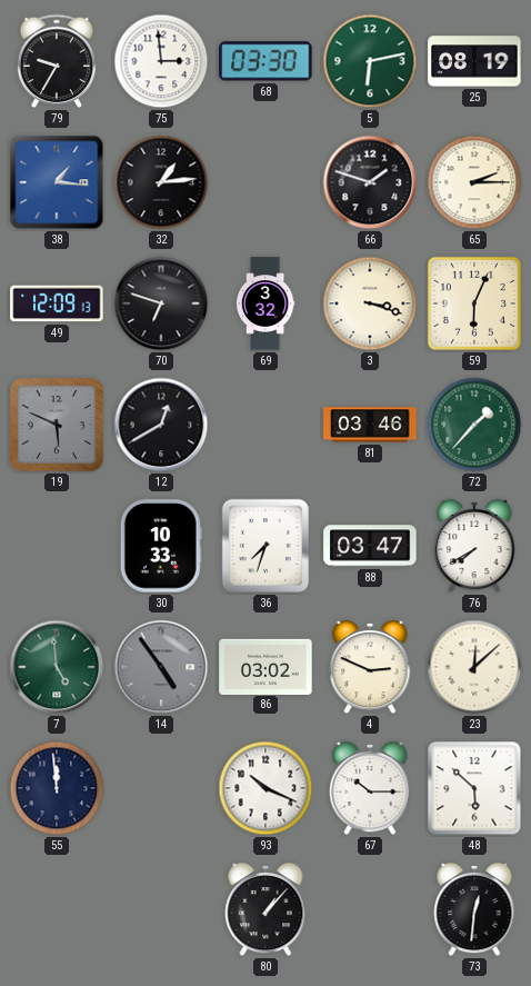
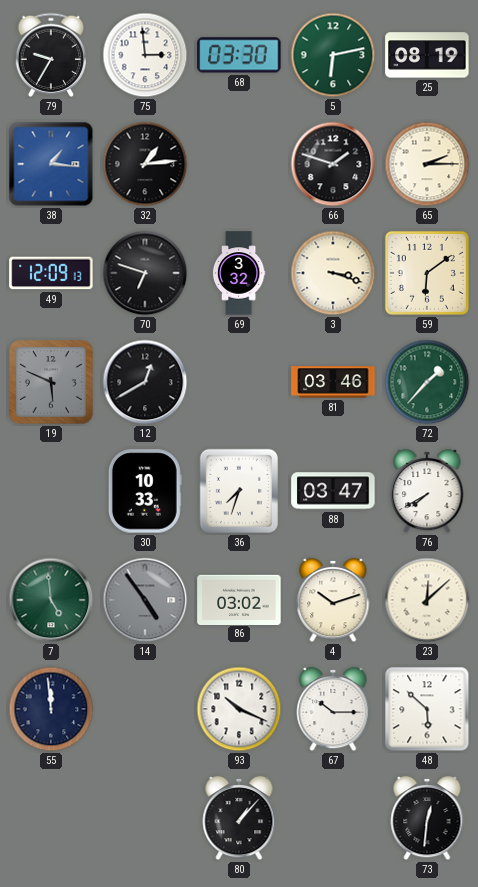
59: 6:04 -> 6:09
4: 2:49 -> 10:12
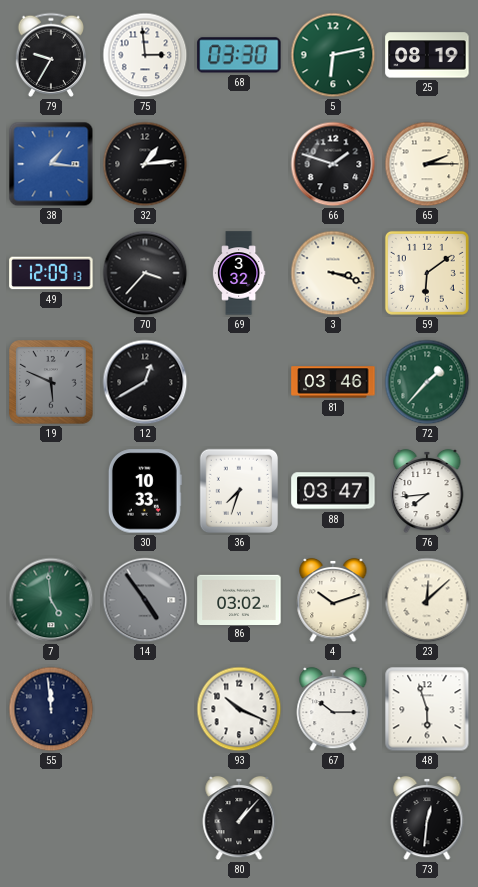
70: 6:48 -> 3:37
76: 7:40 -> 7:44
48: 5:52 -> 5:57
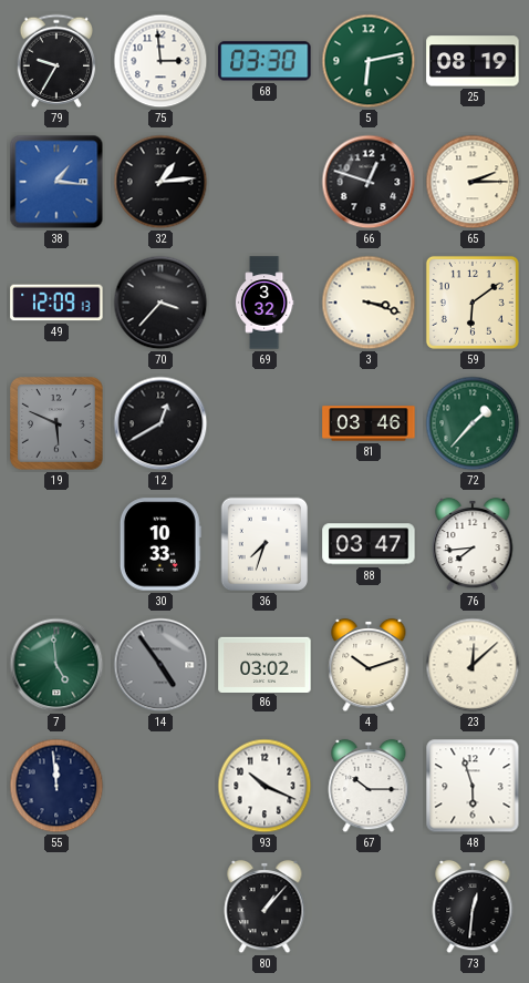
66: 1:48 -> 12:48
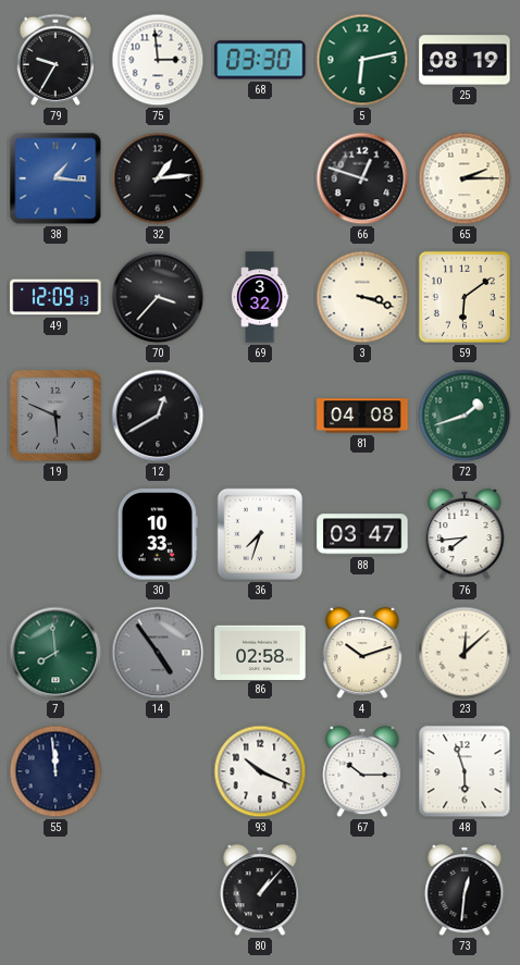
81: 03:46 -> 04:08
72: 1:37 -> 1:42
7: 4:59 -> 7:59
86: 03:02 -> 02:58
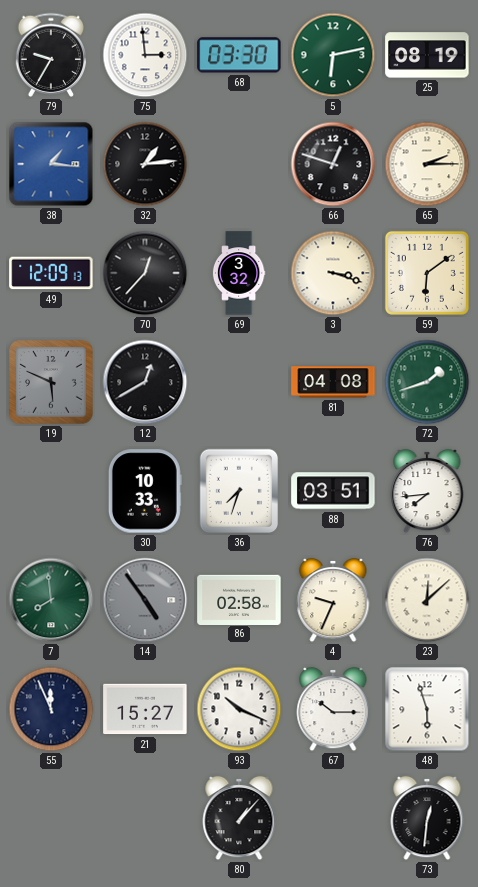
70: 3:37 -> 12:37
88: 03:47 -> 03:51
4: 10:12 -> 9:34
55: 11:59 -> 11:56
21: none -> 15:27
